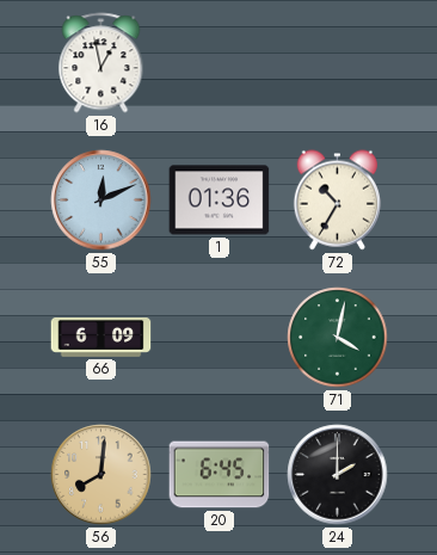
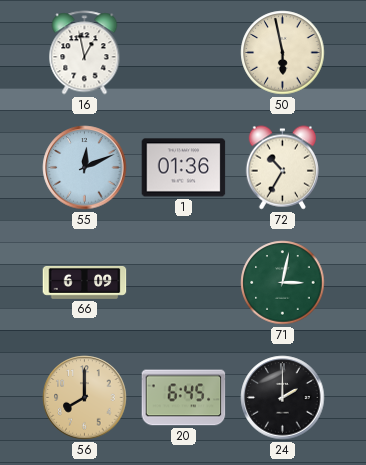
50: none -> 5:58
71: 4:02 -> 3:02
56: 8:01 -> 8:00
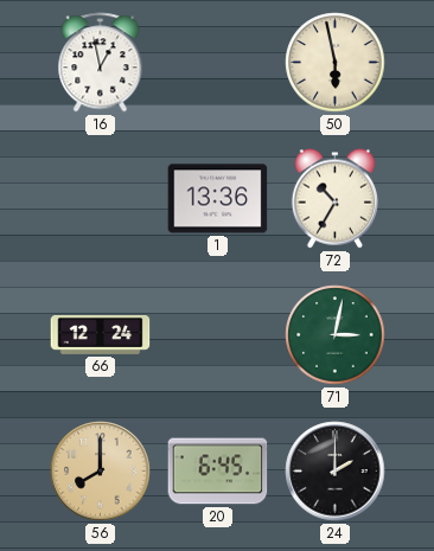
55: 12:11 -> none
1: 01:36 -> 13:36
66: 6:09 -> 12:24
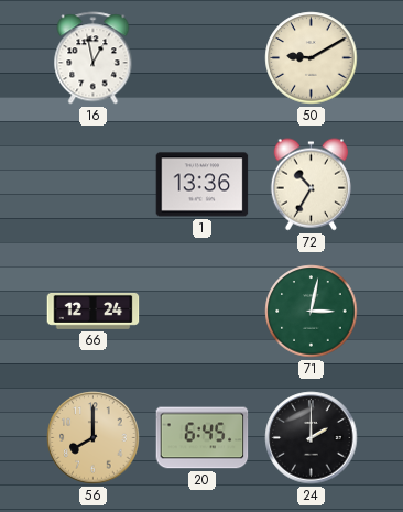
50: 5:58 -> 9:10
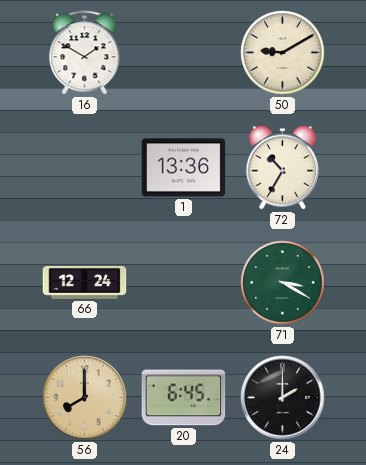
16: 12:58 -> 1:50
71: 3:02 -> 3:20
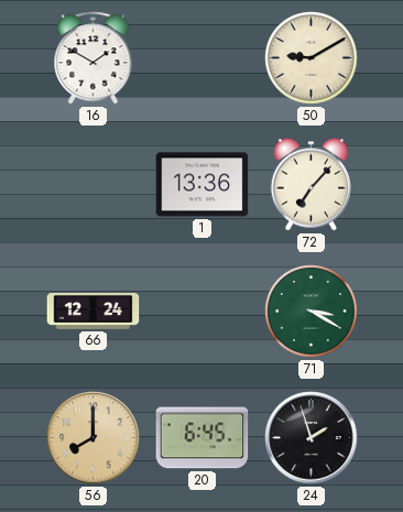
72: 10:35 -> 7:07
24: 2:00 -> 1:57
